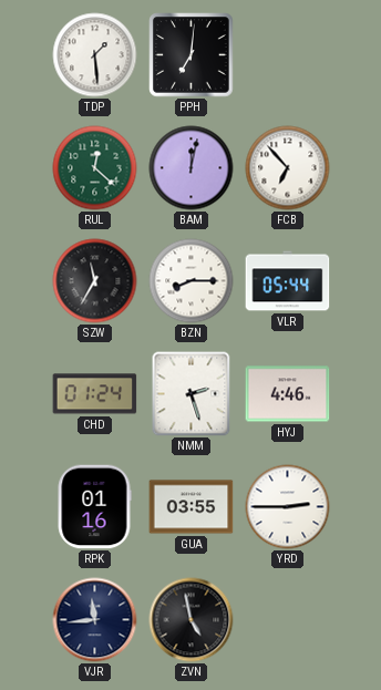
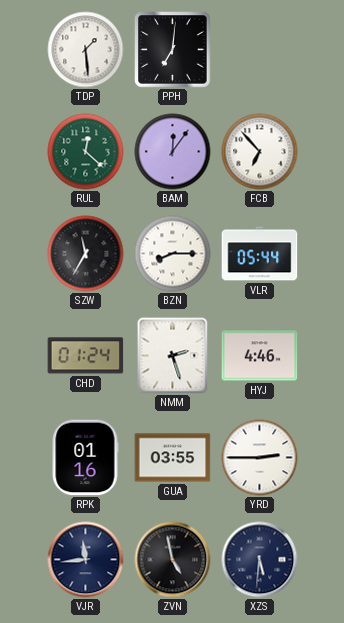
BAM: 12:02 -> 12:06
XZS: none -> 5:31
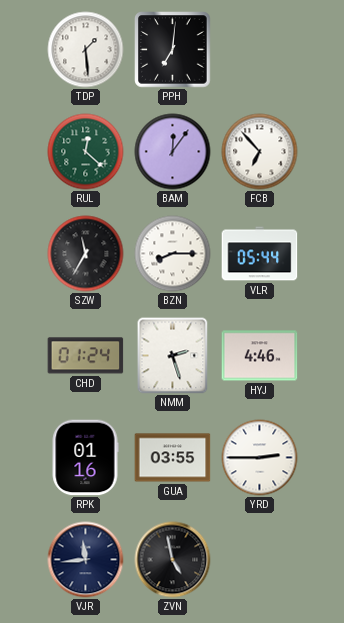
XZS: 5:31 -> none
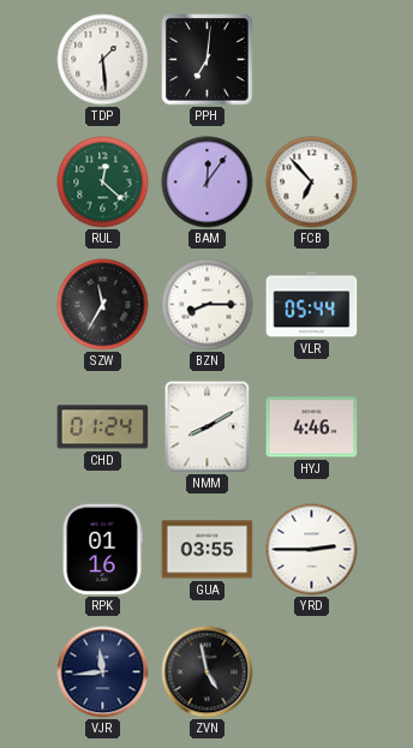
NMM: 2:27 -> 8:10
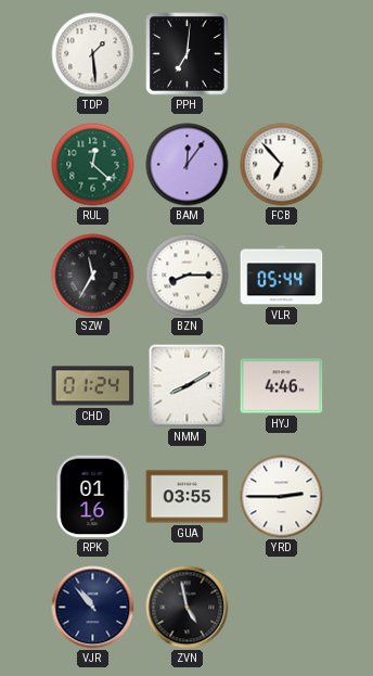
VJR: 11:44 -> 10:53
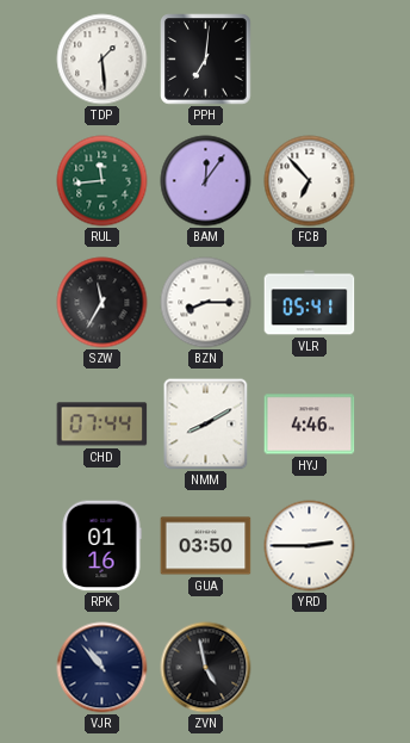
RUL: 12:22 -> 11:44
VLR: 05:44 -> 05:41
CHD: 01:24 -> 07:44
GUA: 03:55 -> 03:50
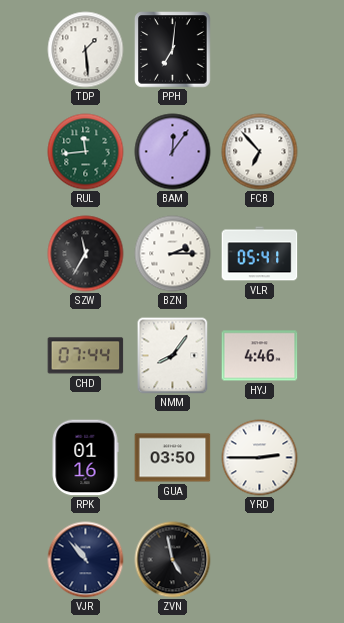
BZN: 8:15 -> 2:15
NMM: 8:10 -> 8:06
